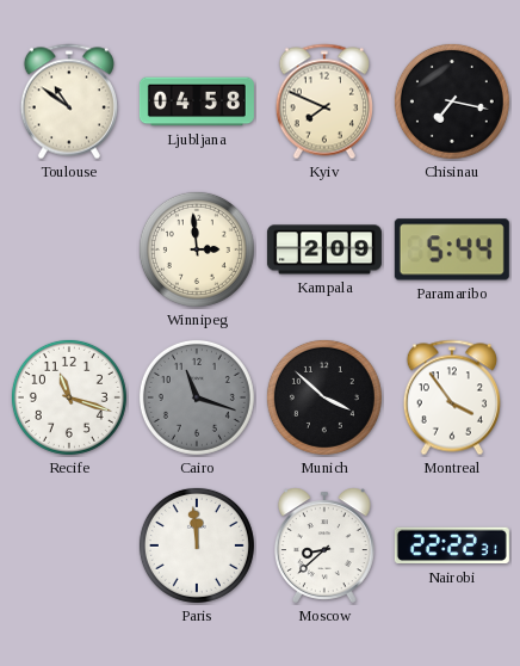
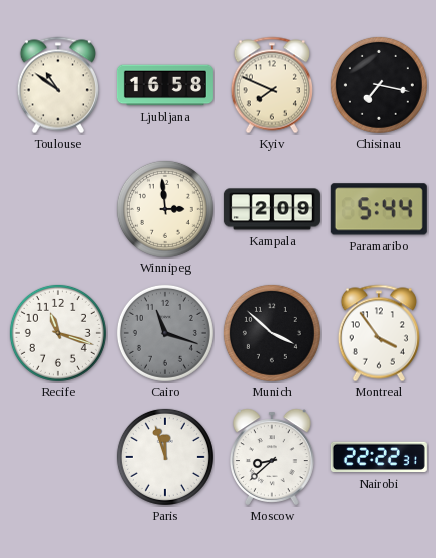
Ljubljana: 04:58 -> 16:58
Paris: 11:59 -> 11:57
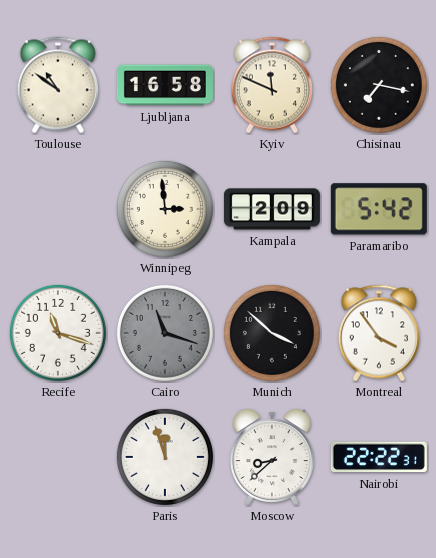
Kyiv: 7:49 -> 11:49
Paramaribo: 5:44 -> 5:42
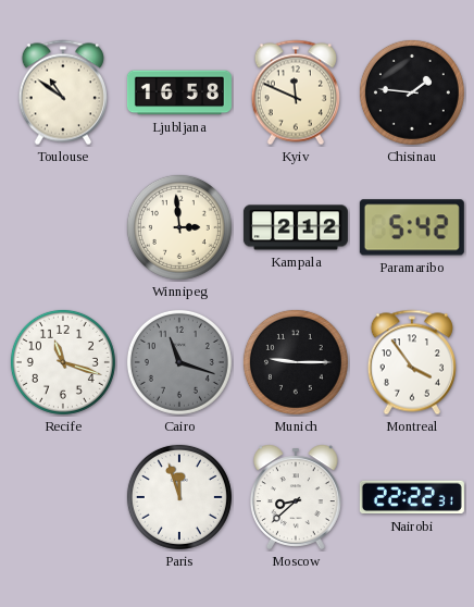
Chisinau: 7:17 -> 1:46
Kampala: 2:09 -> 2:12
Munich: 3:52 -> 9:15
